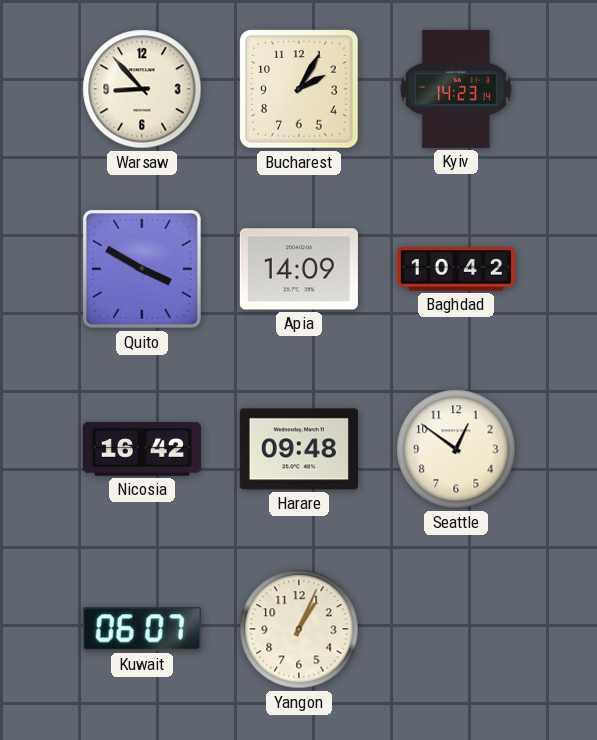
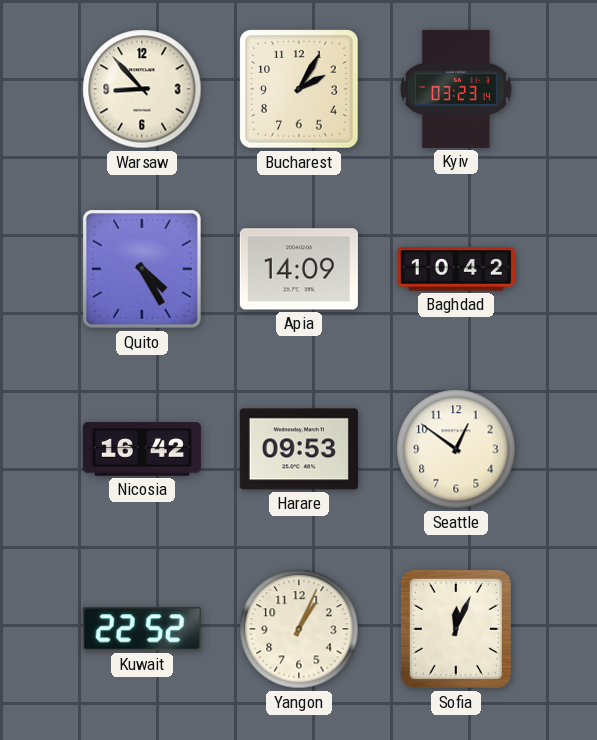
Kyiv: 14:23 -> 03:23
Quito: 3:50 -> 4:25
Harare: 09:48 -> 09:53
Kuwait: 06:07 -> 22:52
Sofia: none -> 12:04
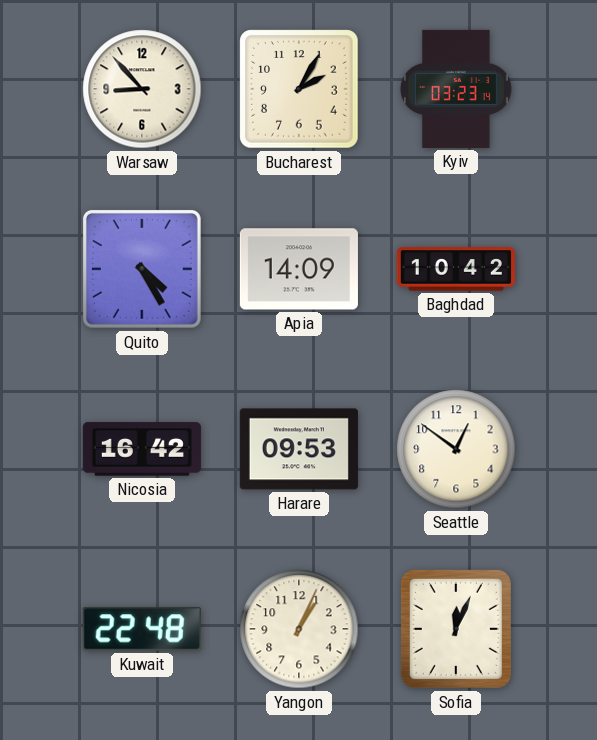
Kuwait: 22:52 -> 22:48
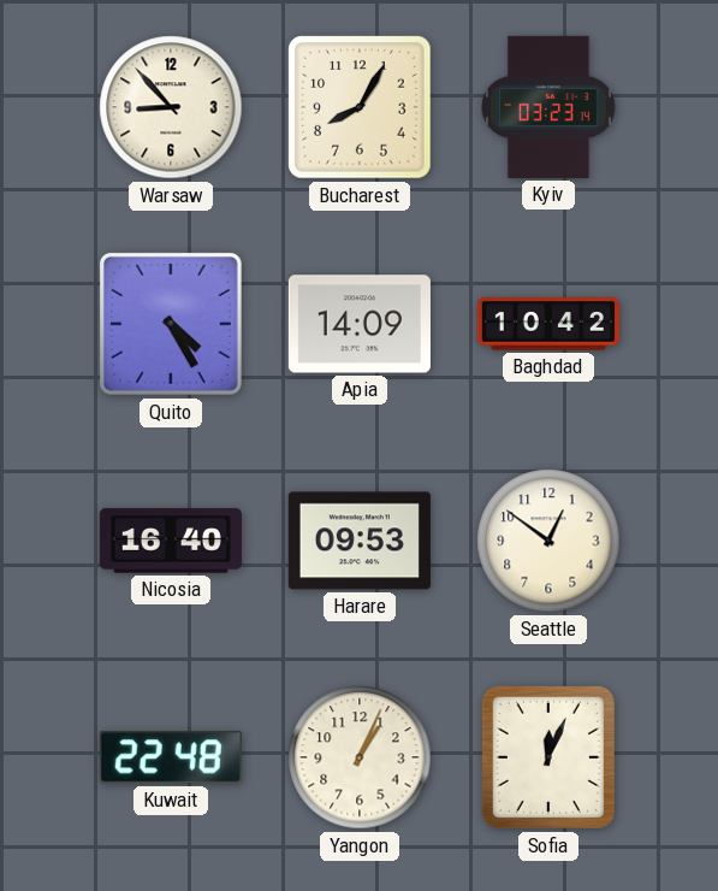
Bucharest: 2:05 -> 8:05
Nicosia: 16:42 -> 16:40
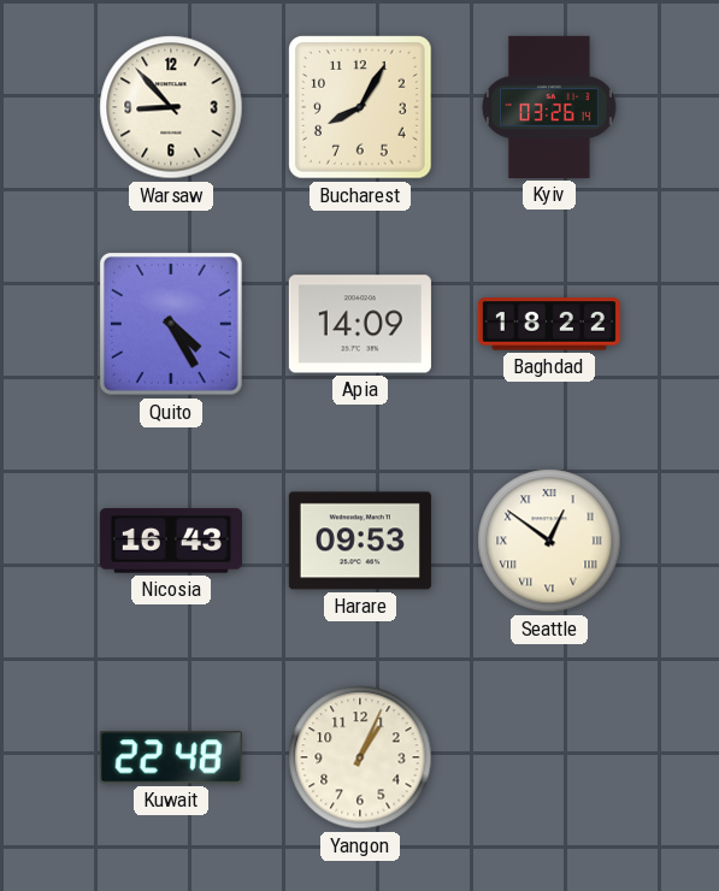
Kyiv: 03:23 -> 03:26
Baghdad: 10:42 -> 18:22
Nicosia: 16:40 -> 16:43
Seattle numerals: Arabic -> Roman
Sofia: 12:04 -> none
